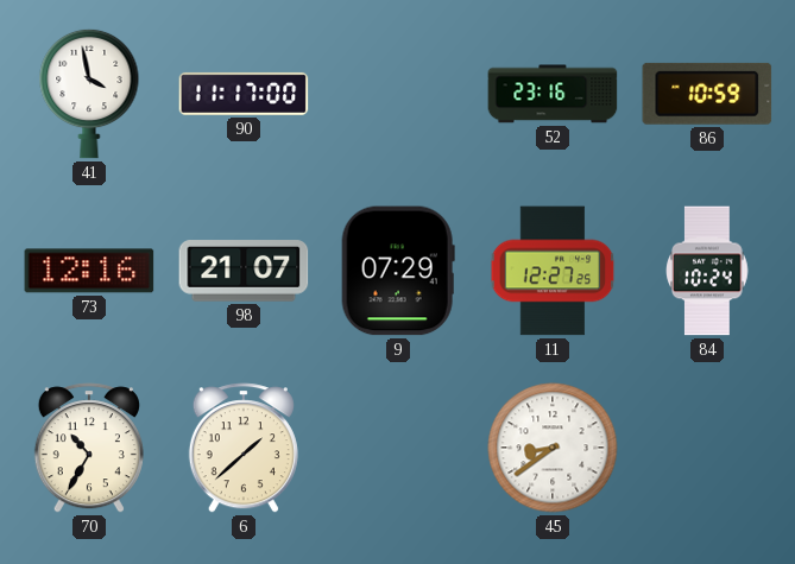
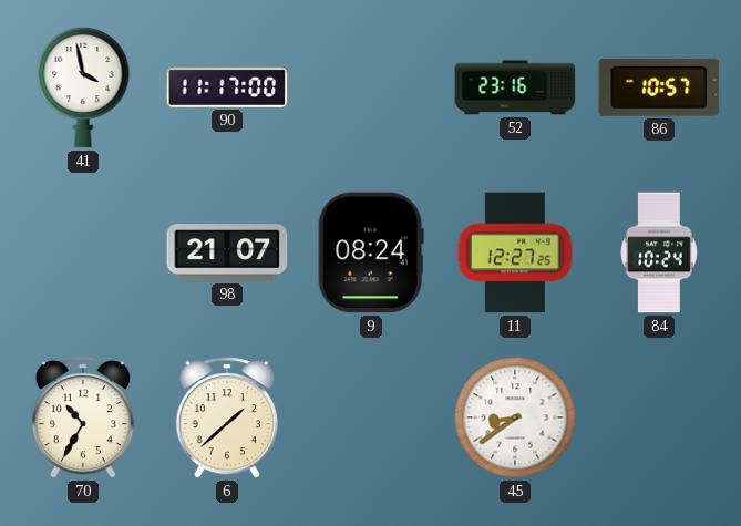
86: 10:59 -> 10:57
73: 12:16 -> none
9: 07:29 -> 08:24
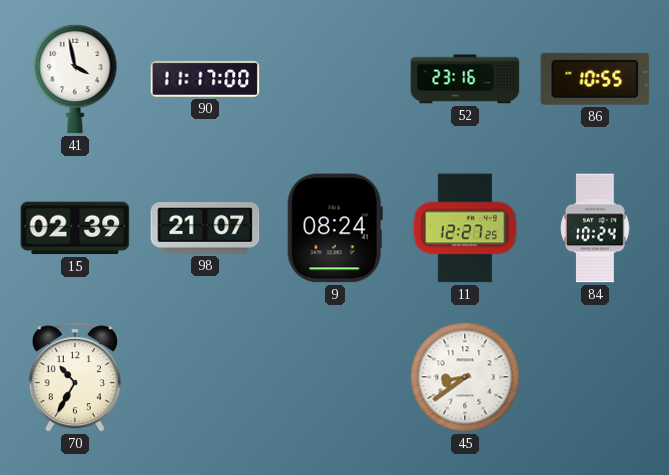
86: 10:57 -> 10:55
15: none -> 02:39
6: 1:38 -> none
